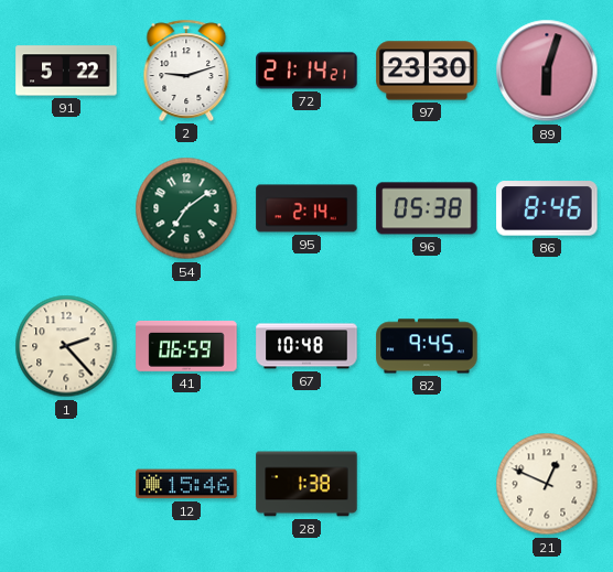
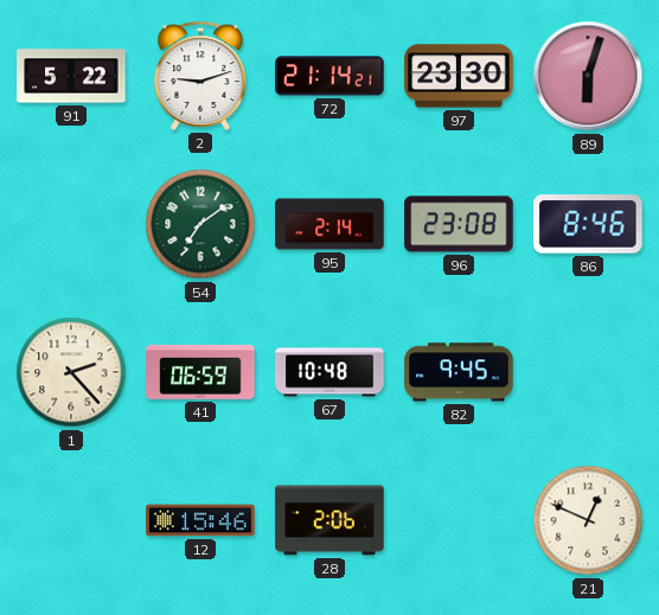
96: 05:38 -> 23:08
28: 1:38 -> 2:06
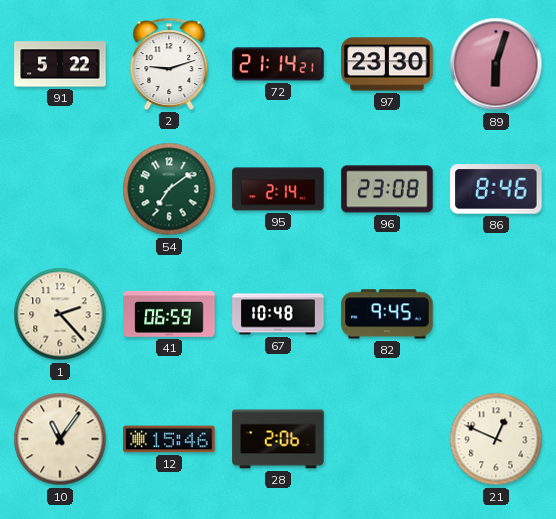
10: none -> 11:06
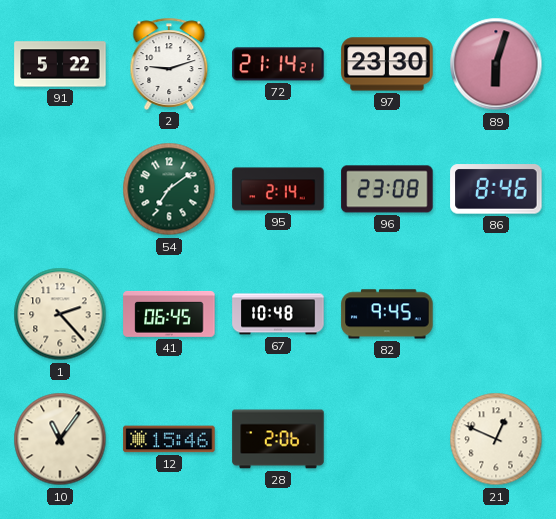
41: 06:59 -> 06:45
